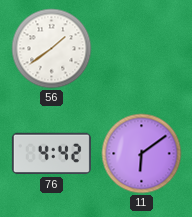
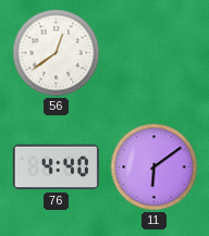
56: 1:39 -> 12:39
76: 4:42 -> 4:40
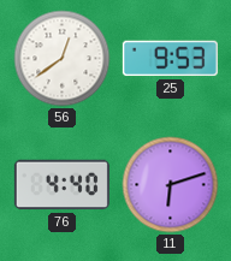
25: none -> 9:53
11: 6:09 -> 6:12
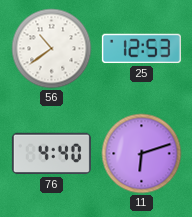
56: 12:39 -> 10:39
25: 9:53 -> 12:53
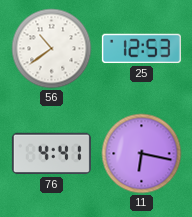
76: 4:40 -> 4:41
11: 6:12 -> 6:17
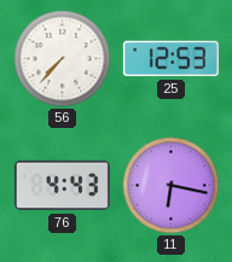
56: 10:39 -> 7:37
76: 4:41 -> 4:43
